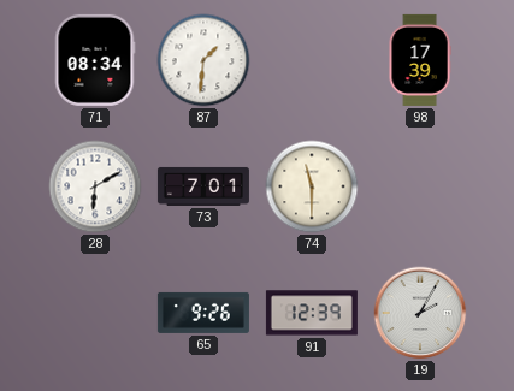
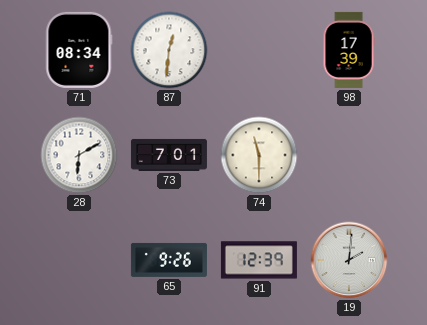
87: 1:31 -> 12:31
19: 2:05 -> 2:01
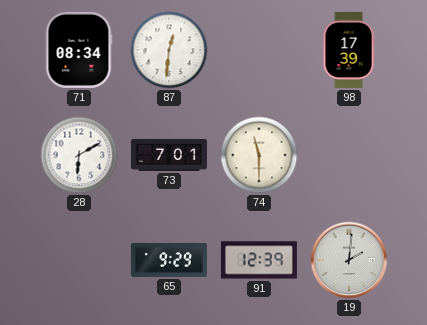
65: 9:26 -> 9:29
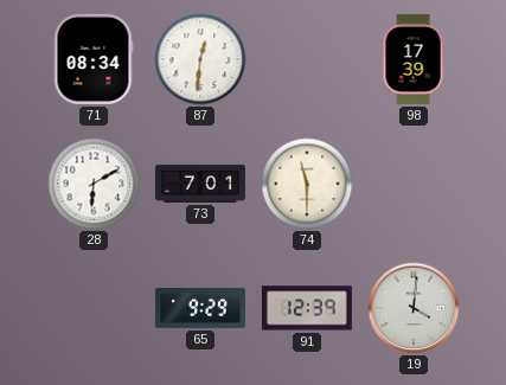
19: 2:01 -> 4:01
